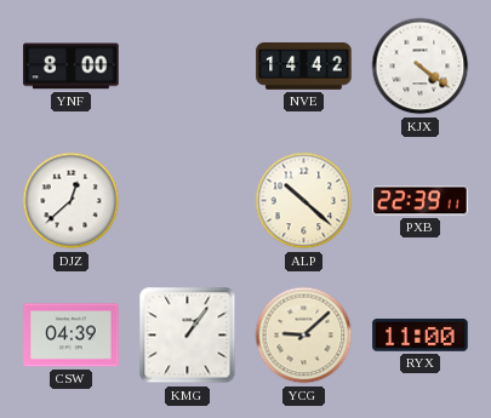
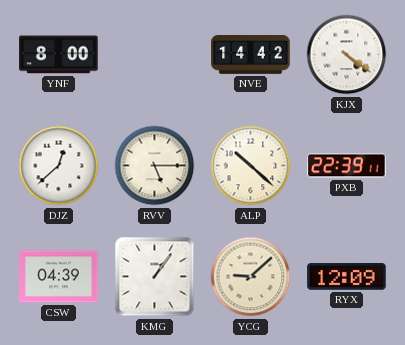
RVV: none -> 5:15
RYX: 11:00 -> 12:09
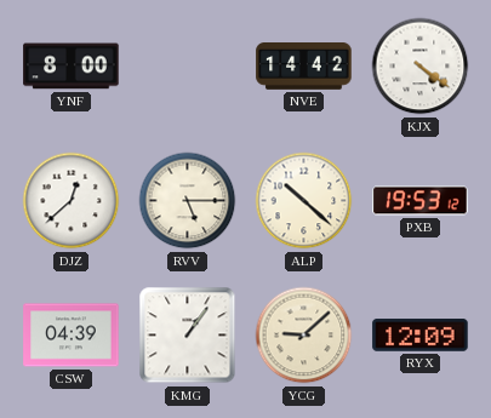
PXB: 22:39 -> 19:53
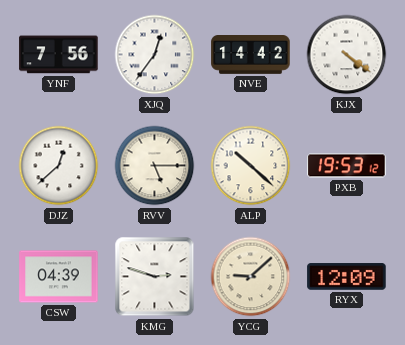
YNF: 8:00 -> 7:56
XJQ: none -> 12:36
KMG: 1:06 -> 2:48
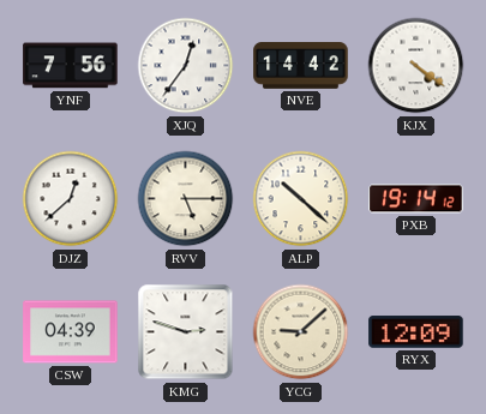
PXB: 19:53 -> 19:14
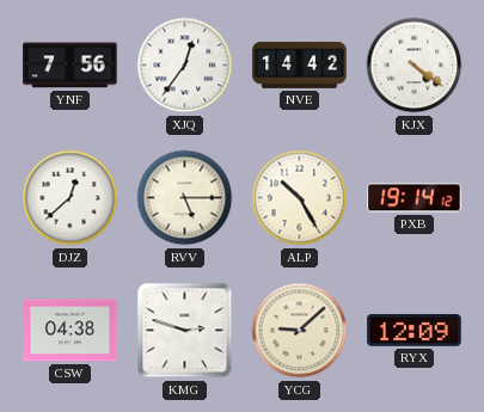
ALP: 10:22 -> 10:25
CSW: 04:39 -> 04:38
